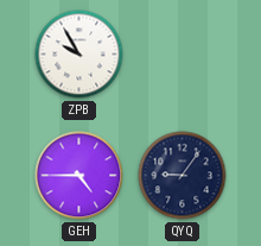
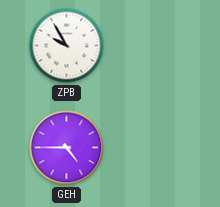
QYQ: 9:06 -> none
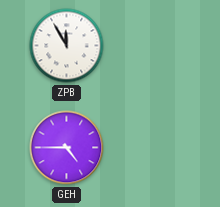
ZPB: 9:55 -> 11:55
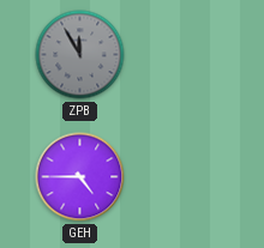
ZPB dial: white -> grey
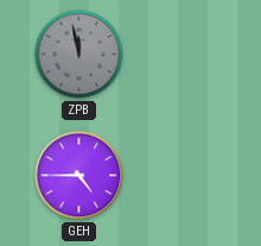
ZPB: 11:55 -> 11:58
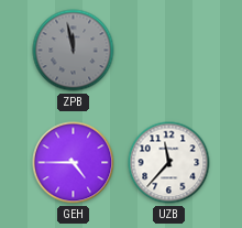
UZB: none -> 11:37
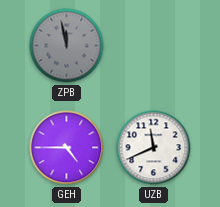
UZB: 11:37 -> 11:41
